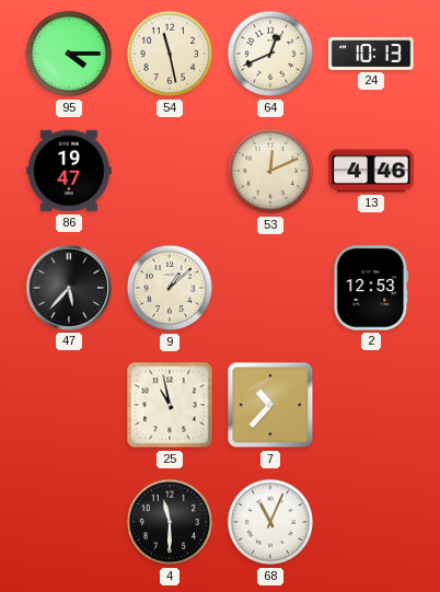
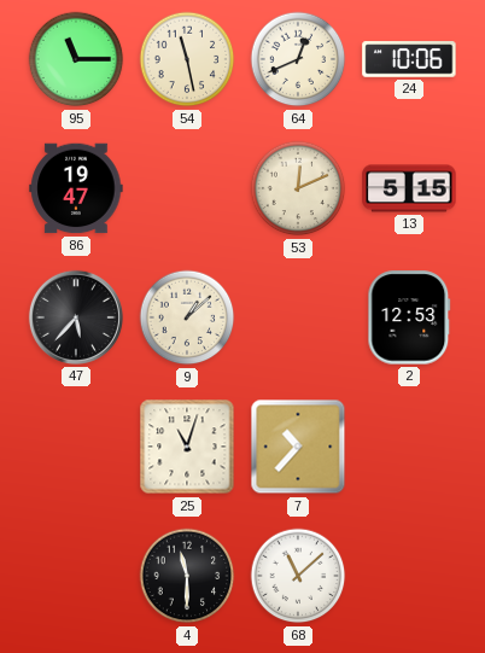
95: 4:15 -> 11:15
24: 10:13 -> 10:06
13: 4:46 -> 5:15
25: 10:58 -> 11:03
68: 11:04 -> 11:08
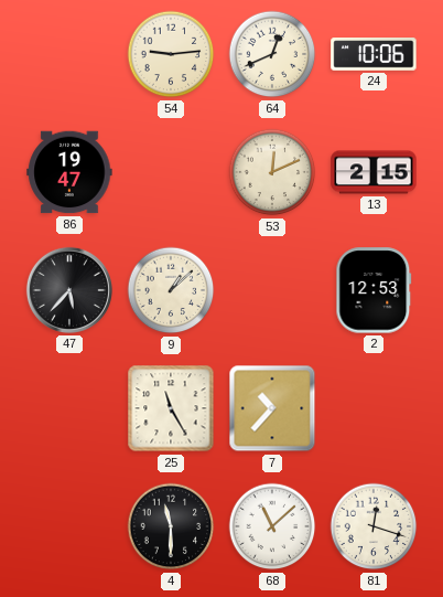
95: 11:15 -> none
54: 11:28 -> 9:14
13: 5:15 -> 2:15
25: 11:03 -> 11:25
81: none -> 12:18
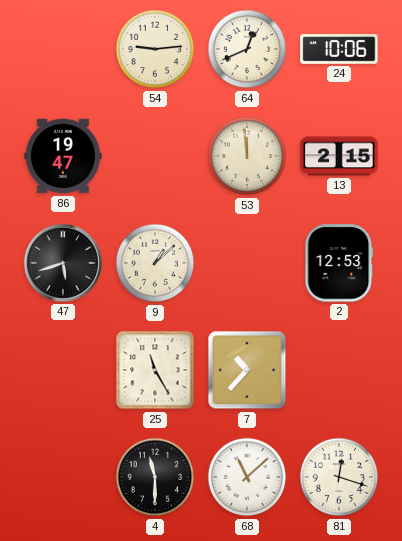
53: 12:11 -> 11:59
47: 5:37 -> 5:42
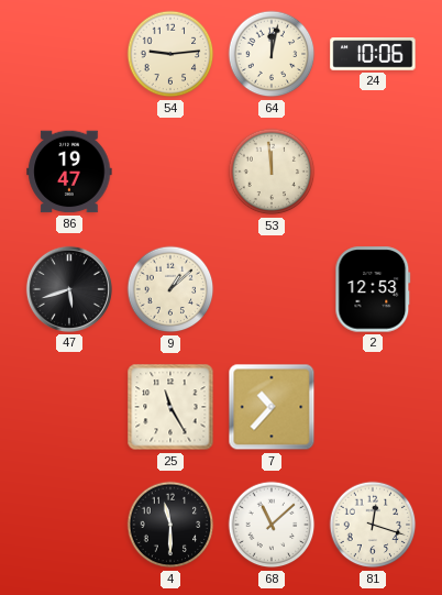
64: 12:41 -> 12:02
13: 2:15 -> none
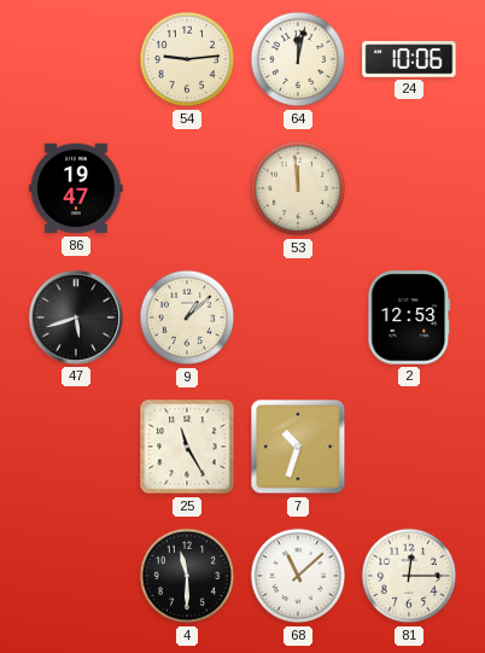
7: 10:37 -> 10:33
81: 12:18 -> 12:15
